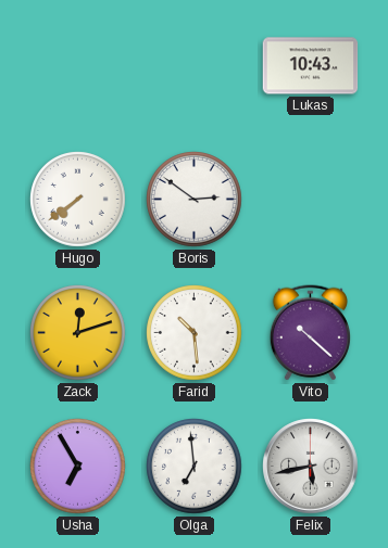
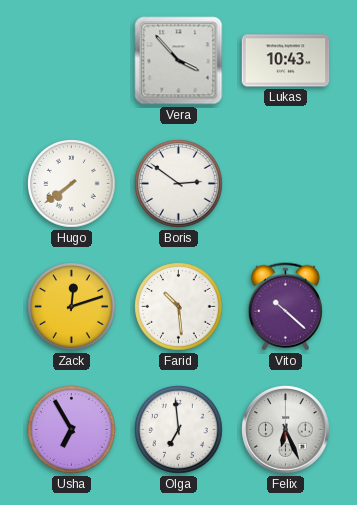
Vera: none -> 3:53
Felix: 5:43 -> 6:26
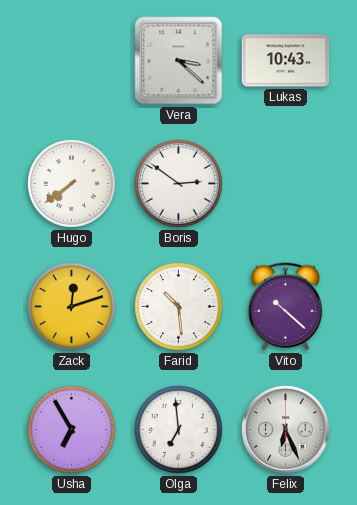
Vera: 3:53 -> 3:22
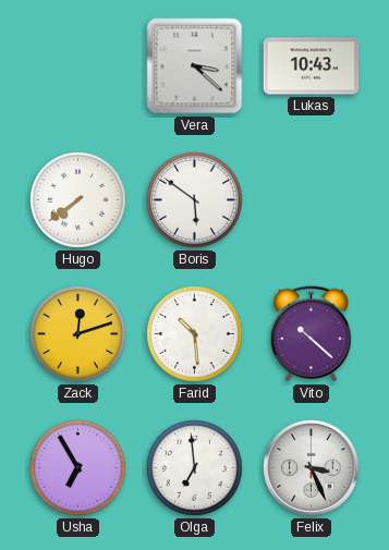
Boris: 2:51 -> 5:51
Felix: 6:26 -> 3:26
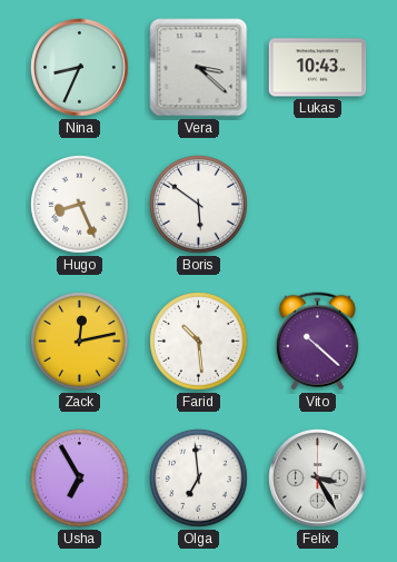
Nina: none -> 8:34
Hugo: 7:39 -> 8:26
Zack: 12:12 -> 12:13
Felix: 3:26 -> 3:25
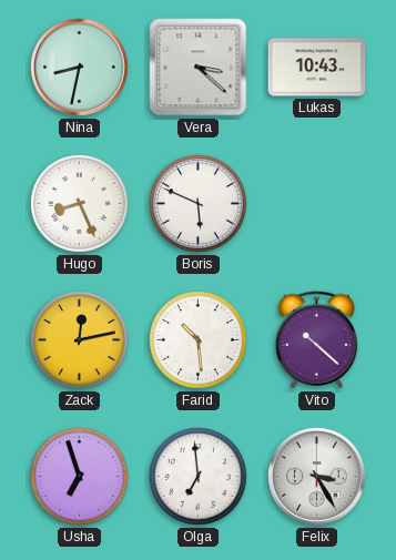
Nina: 8:34 -> 8:32
Boris: 5:51 -> 5:49
Usha: 6:55 -> 6:57
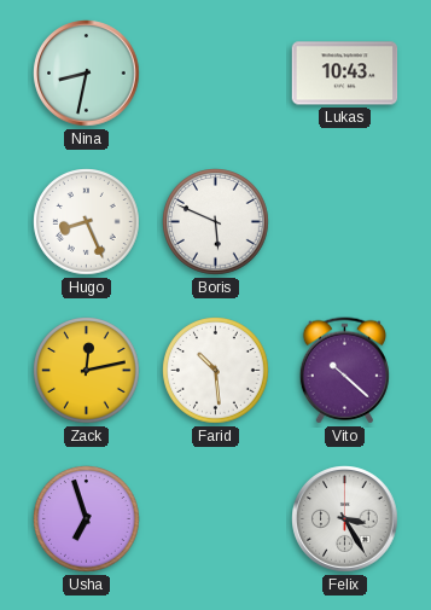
Vera: 3:22 -> none
Olga: 6:59 -> none
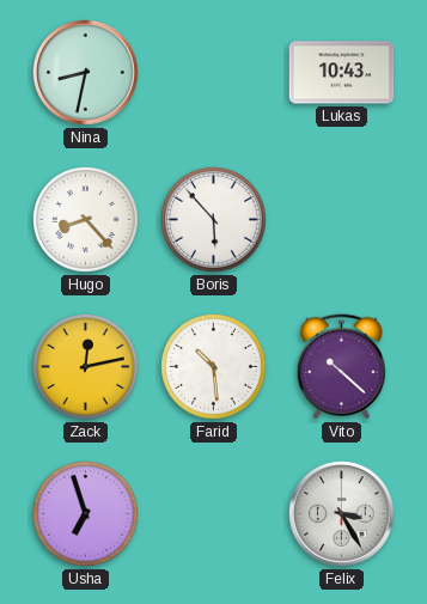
Hugo: 8:26 -> 8:23
Boris: 5:49 -> 5:53
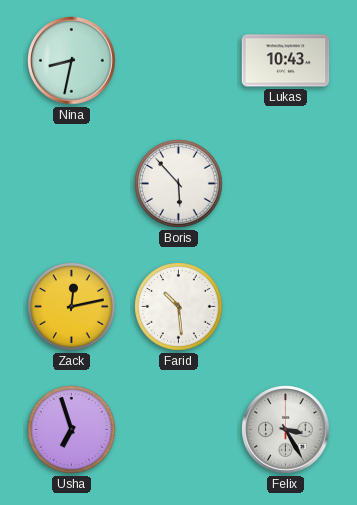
Hugo: 8:23 -> none
Vito: 10:22 -> none
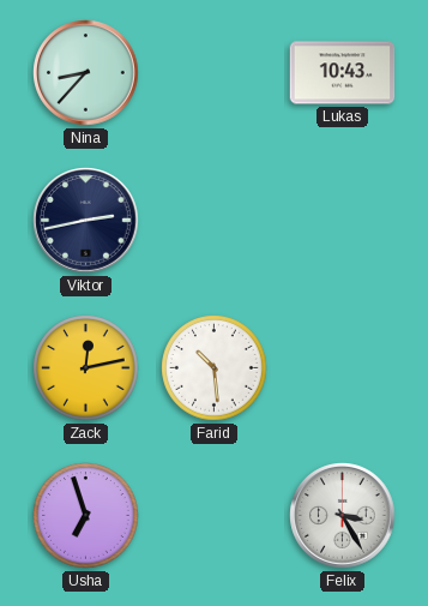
Nina: 8:32 -> 8:37
Viktor: none -> 2:43
Boris: 5:53 -> none
